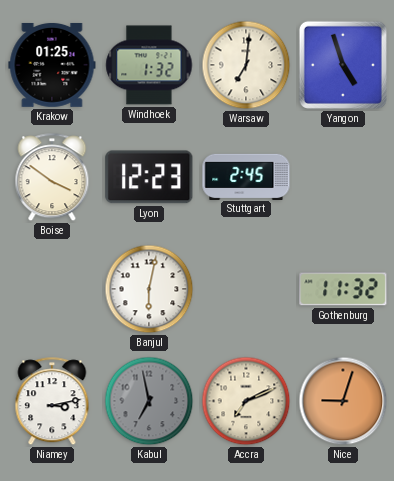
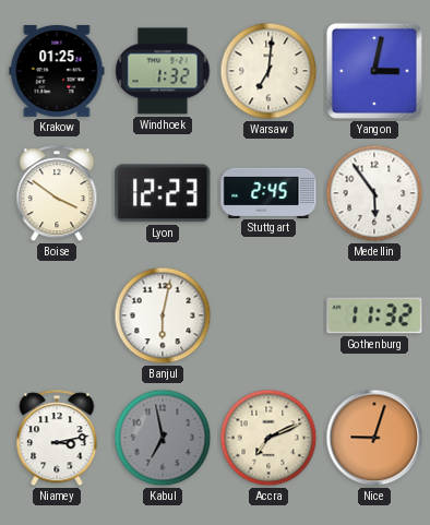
Yangon: 4:57 -> 3:02
Medellin: none -> 5:54
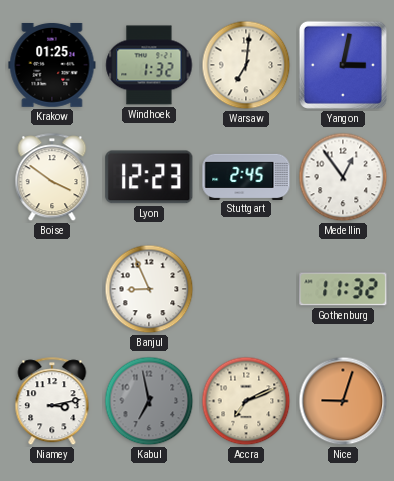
Medellin: 5:54 -> 12:54
Banjul: 6:02 -> 8:56
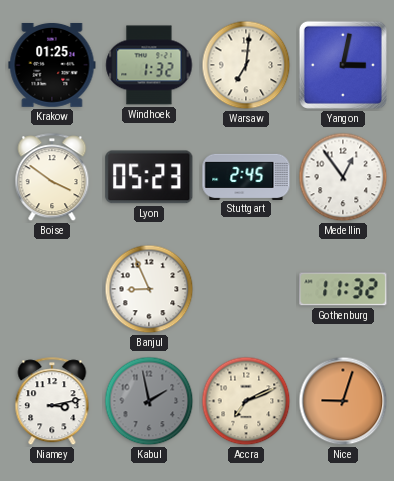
Lyon: 12:23 -> 05:23
Kabul: 6:58 -> 1:58
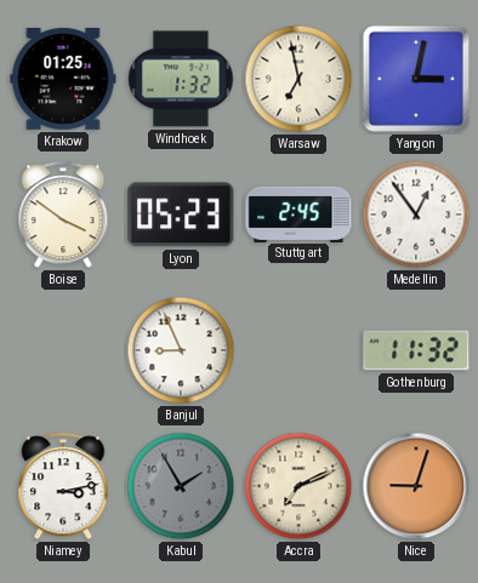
Warsaw: 7:01 -> 6:58
Kabul: 1:58 -> 1:55
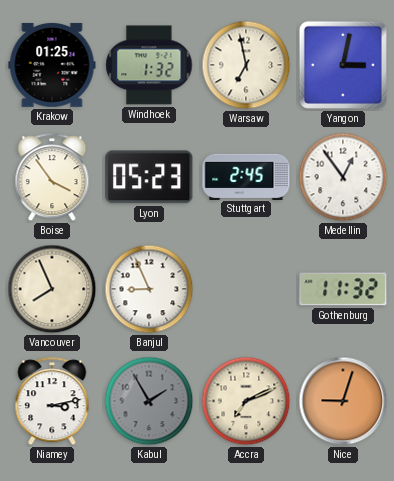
Boise: 3:51 -> 3:54
Vancouver: none -> 7:56
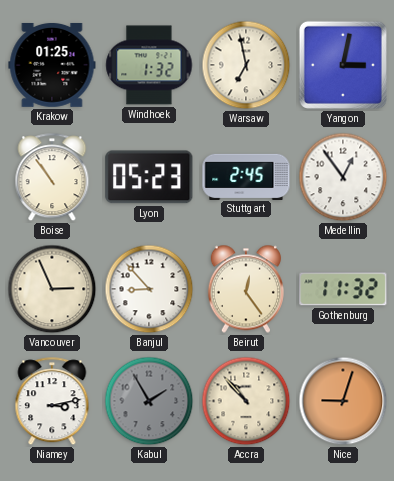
Boise: 3:54 -> 10:54
Vancouver: 7:56 -> 2:56
Banjul: 8:56 -> 8:53
Beirut: none -> 12:24
Accra: 7:11 -> 10:53
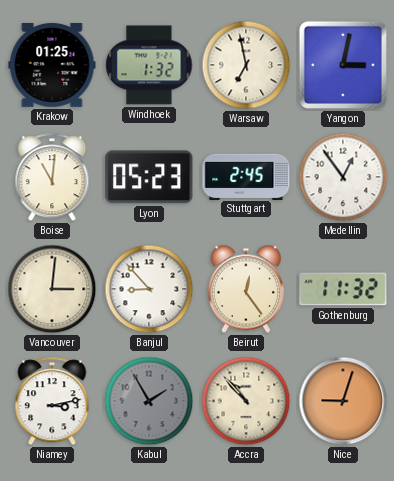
Boise: 10:54 -> 11:01
Vancouver: 2:56 -> 3:01
